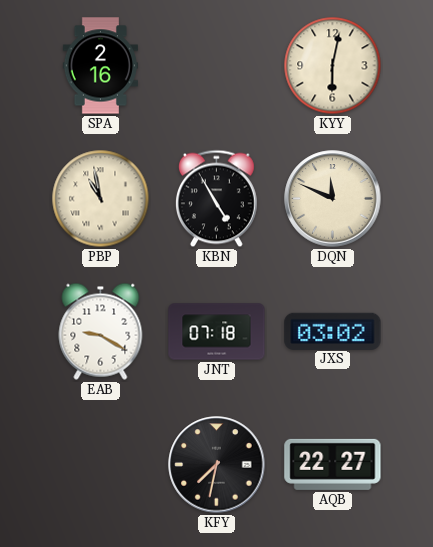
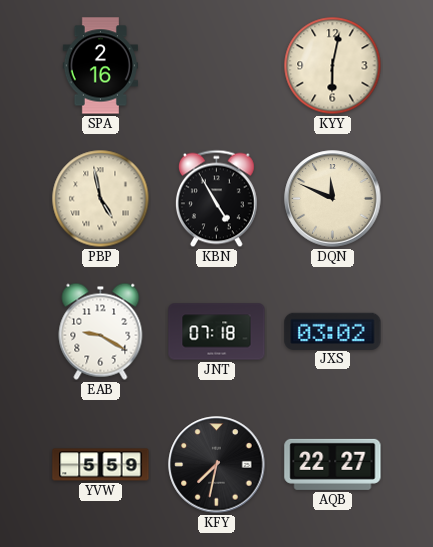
PBP: 10:58 -> 4:58
YVW: none -> 5:59
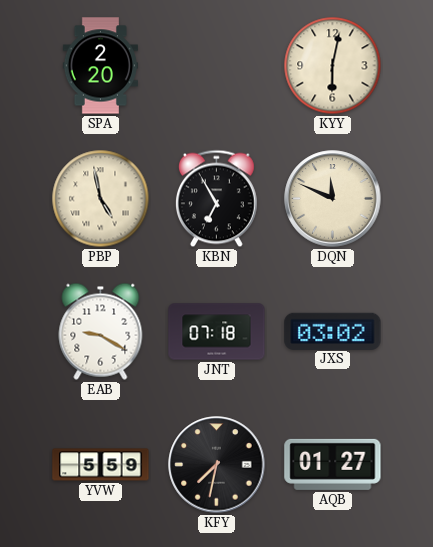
SPA: 2:16 -> 2:20
KBN: 4:55 -> 6:55
AQB: 22:27 -> 01:27
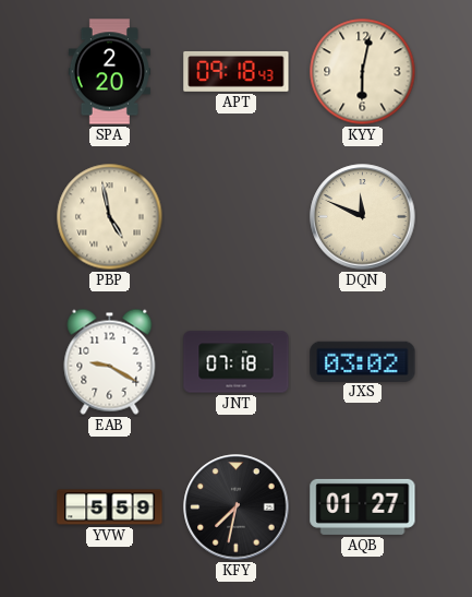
APT: none -> 09:18
KBN: 6:55 -> none
